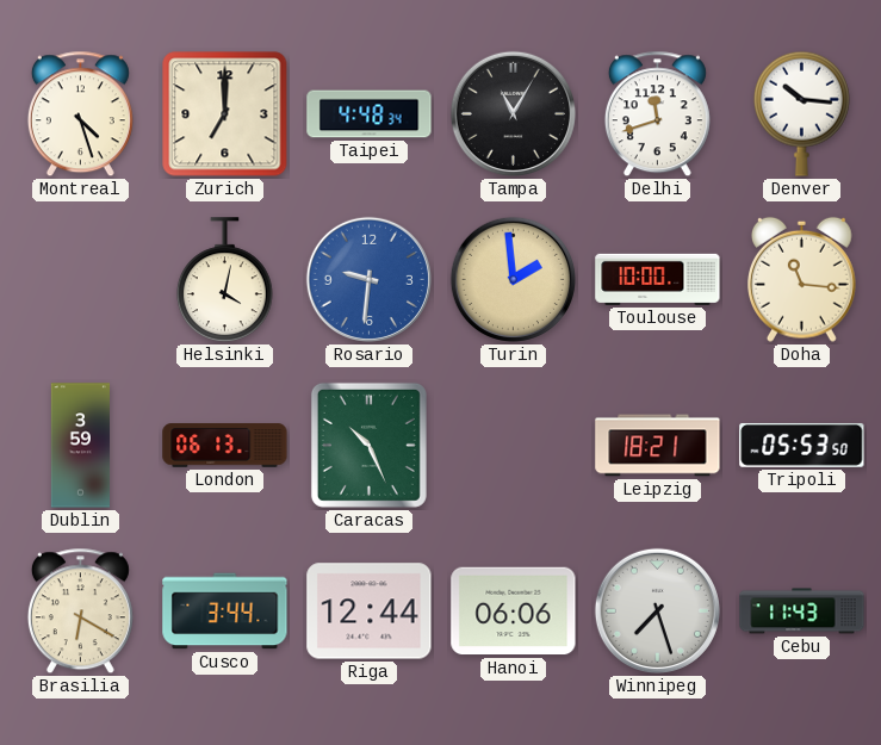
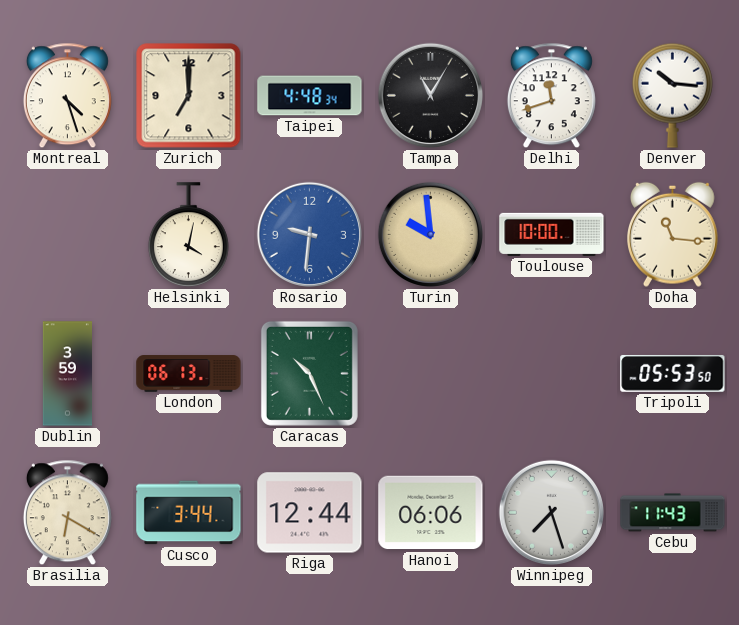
Turin: 1:59 -> 9:59
Leipzig: 18:21 -> none
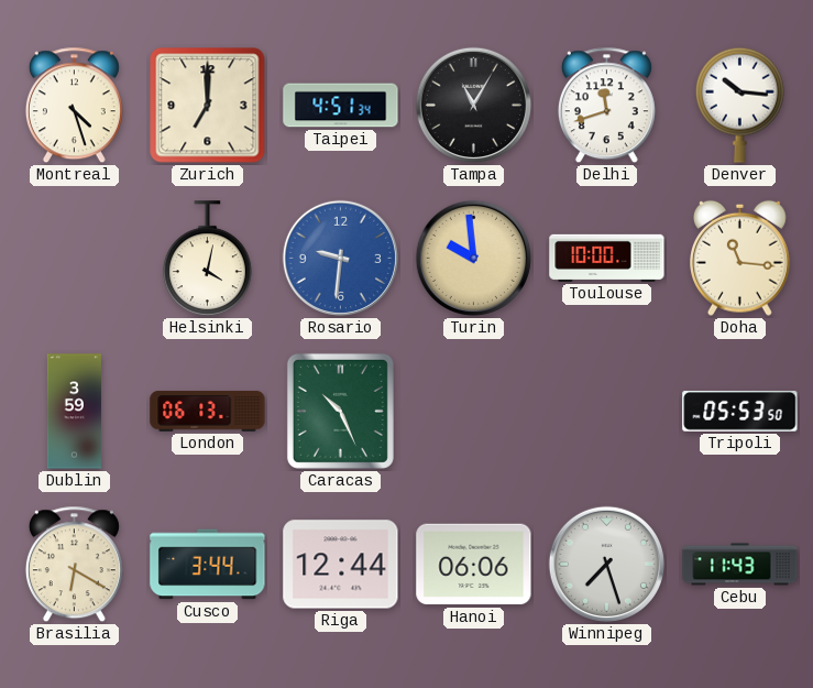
Taipei: 4:48 -> 4:51
